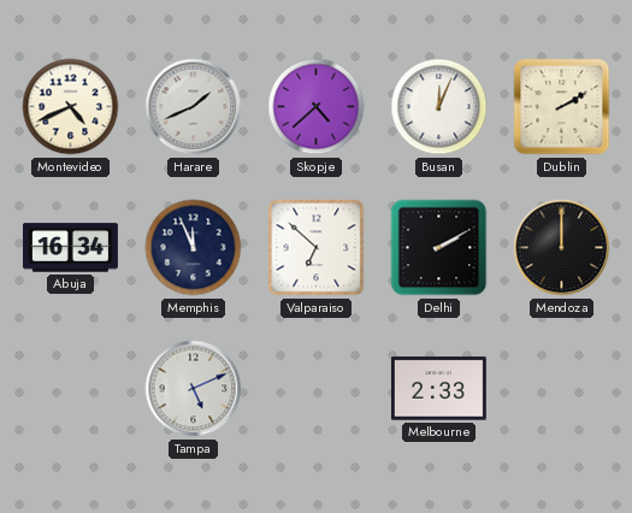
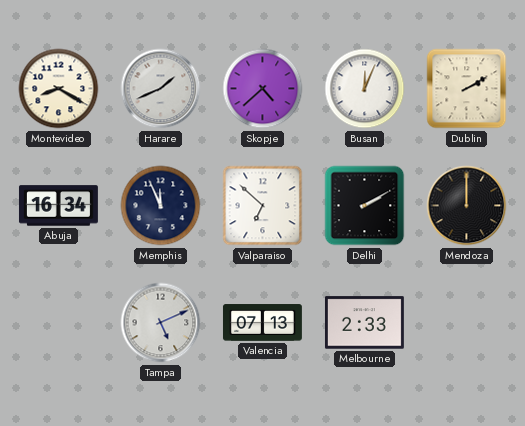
Montevideo: 4:41 -> 8:20
Valencia: none -> 07:13
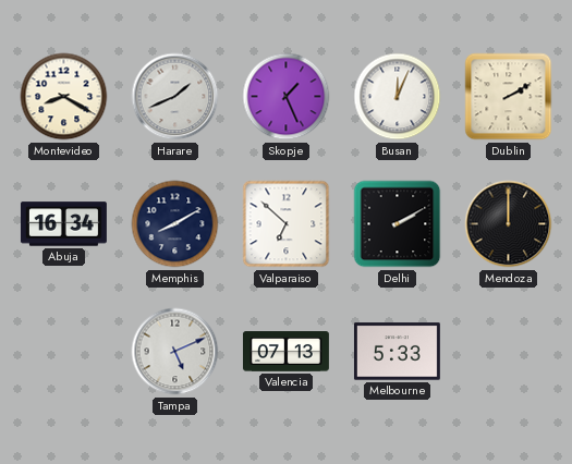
Skopje: 4:38 -> 1:26
Memphis: 11:56 -> 8:10
Melbourne: 2:33 -> 5:33
